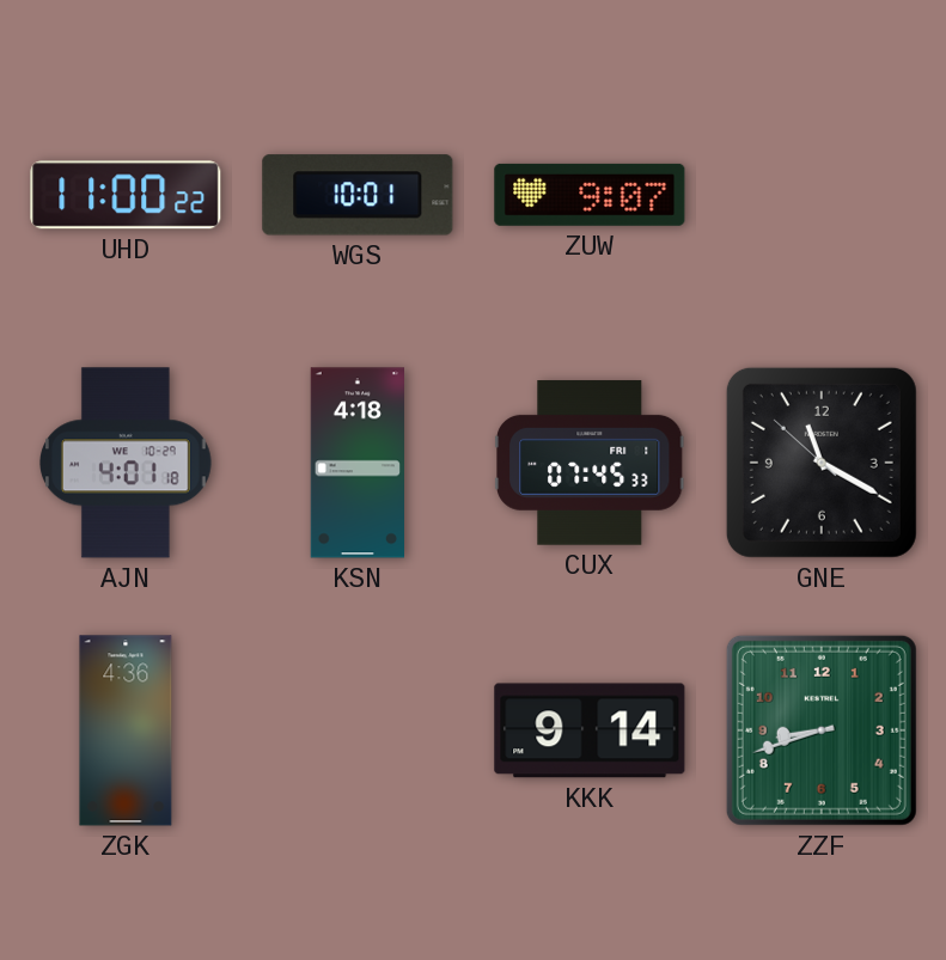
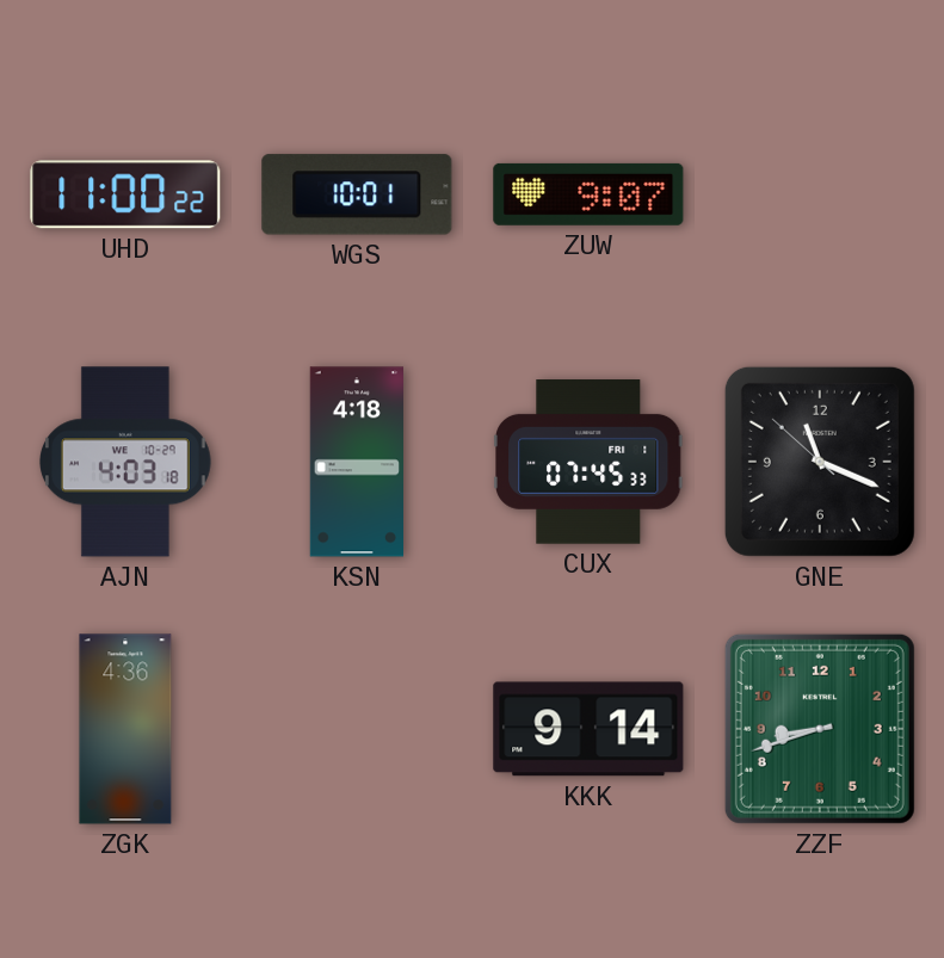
AJN: 4:01 -> 4:03
GNE: 11:19 -> 11:18
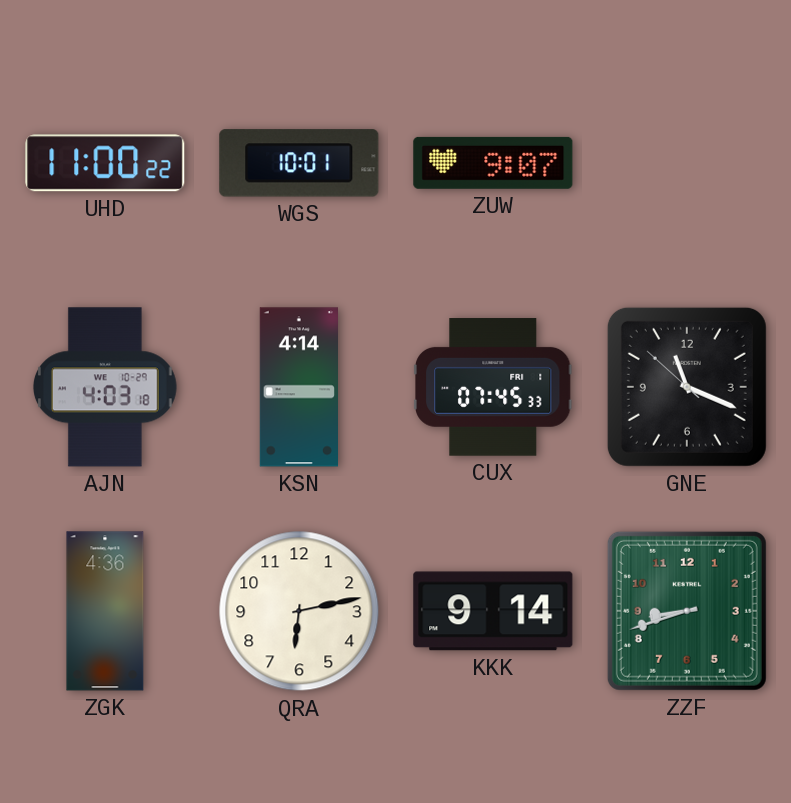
KSN: 4:18 -> 4:14
QRA: none -> 6:13
